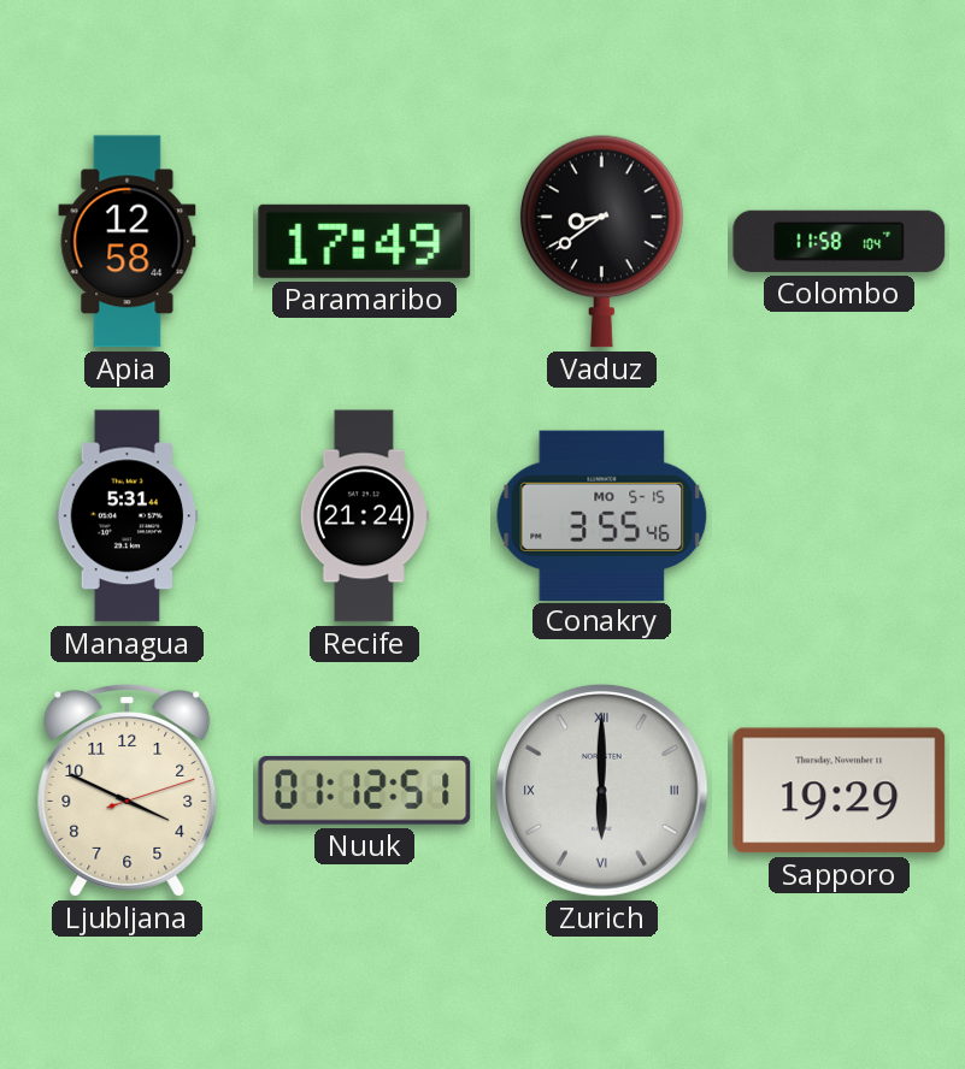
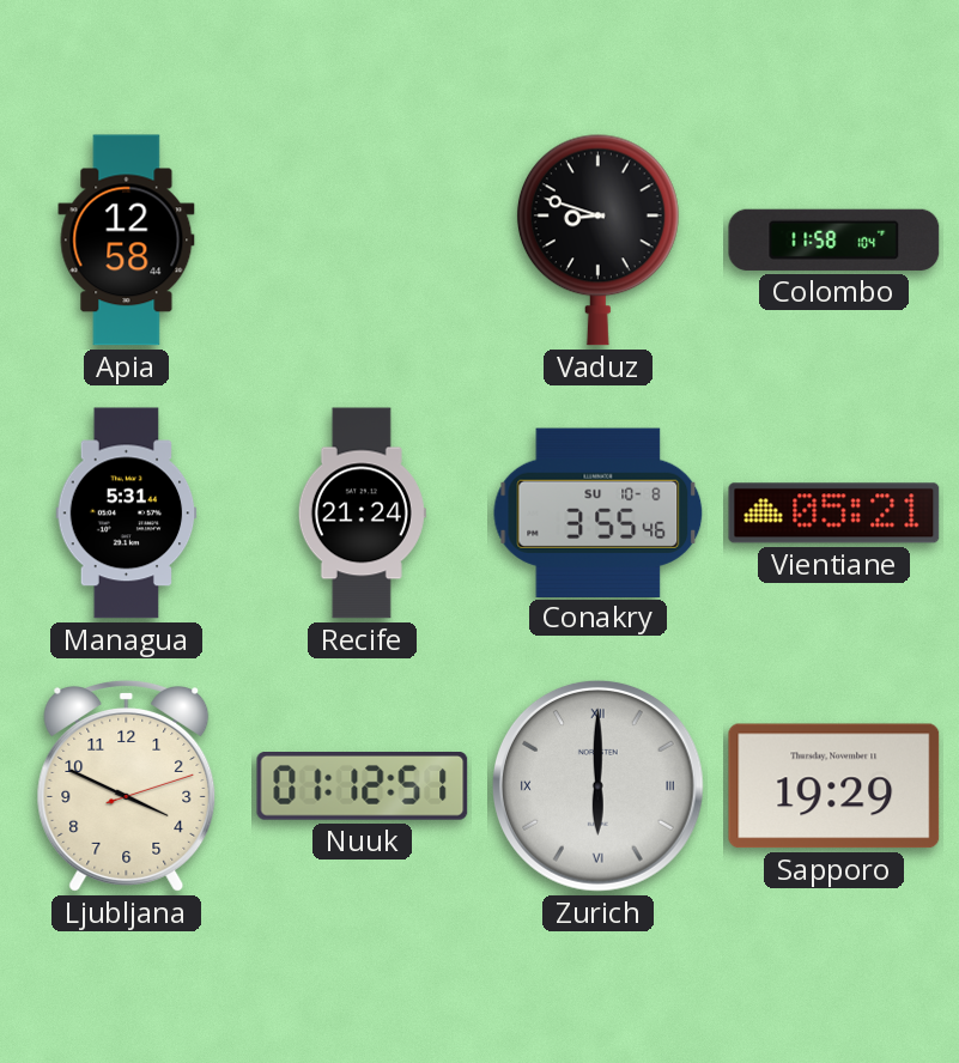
Paramaribo: 17:49 -> none
Vaduz: 8:39 -> 8:48
Conakry date: MO 5-15 -> SU 10-8
Vientiane: none -> 05:21
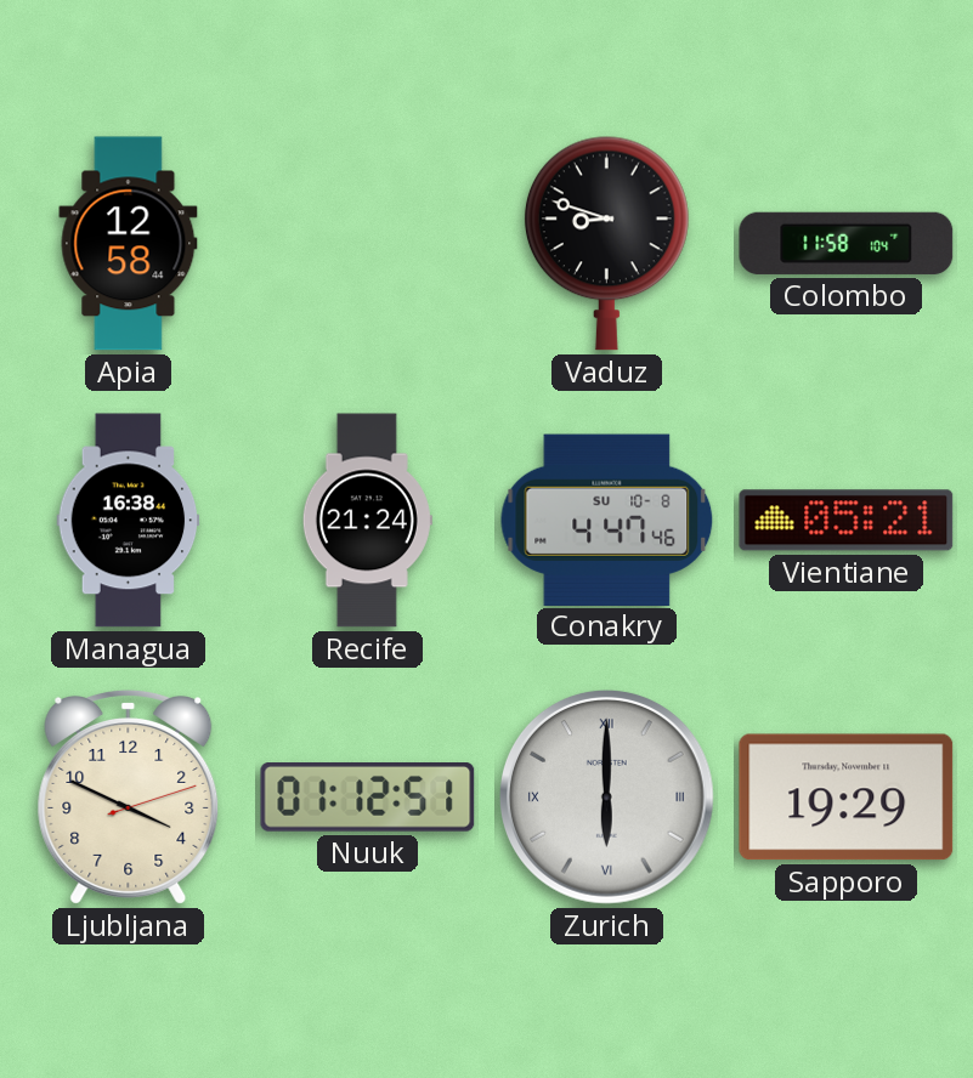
Managua: 5:31 -> 16:38
Conakry: 3:55 -> 4:47
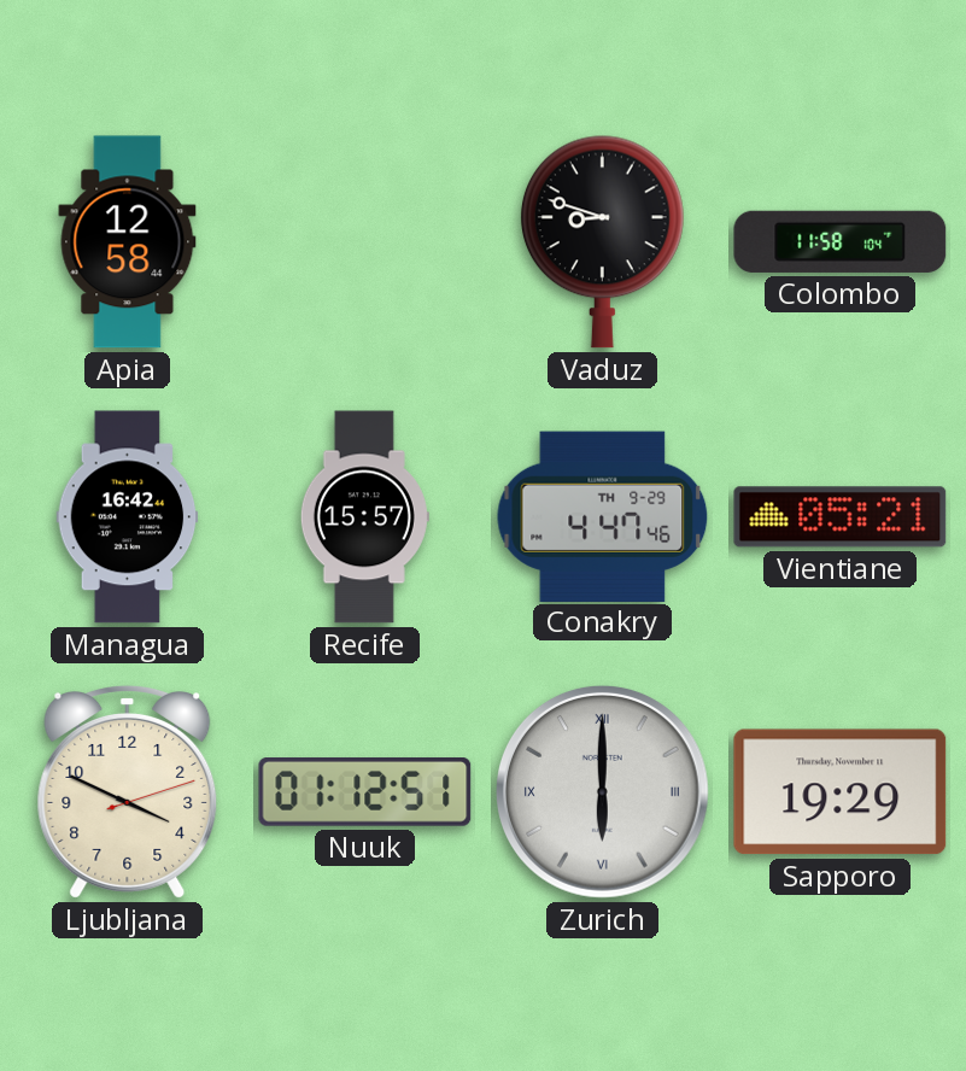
Managua: 16:38 -> 16:42
Recife: 21:24 -> 15:57
Conakry date: SU 10-8 -> TH 9-29
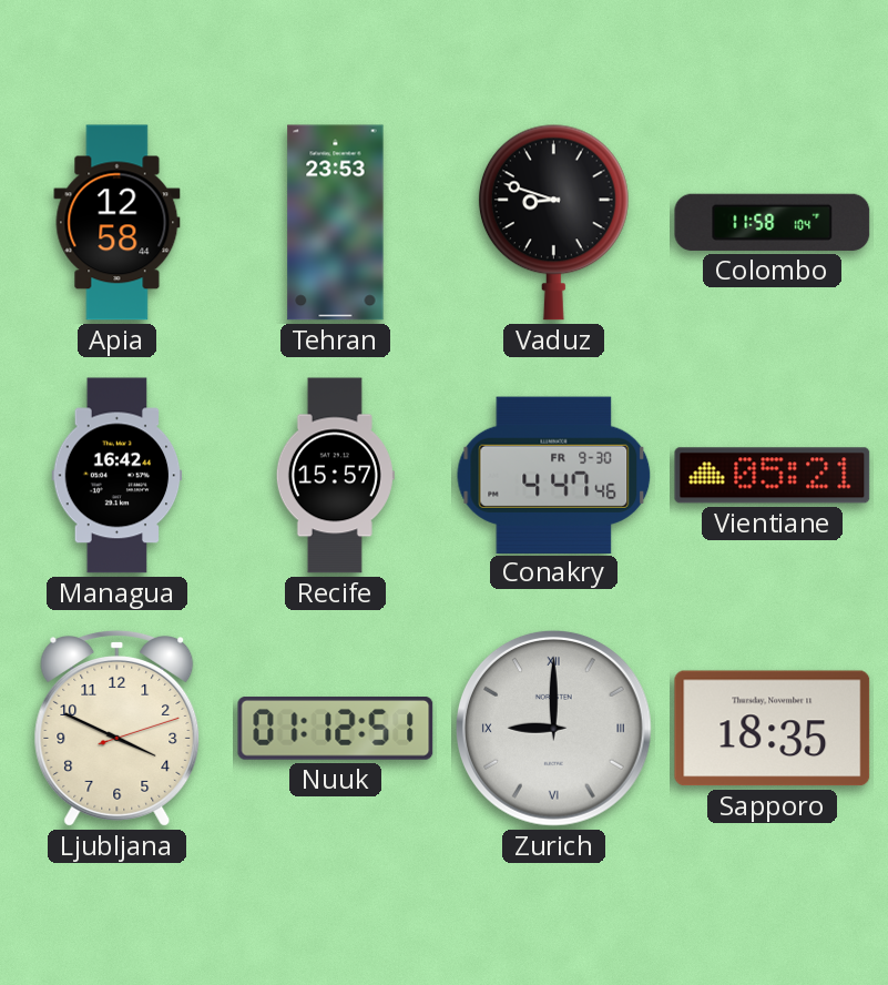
Tehran: none -> 23:53
Conakry date: TH 9-29 -> FR 9-30
Zurich: 6:00 -> 9:00
Sapporo: 19:29 -> 18:35
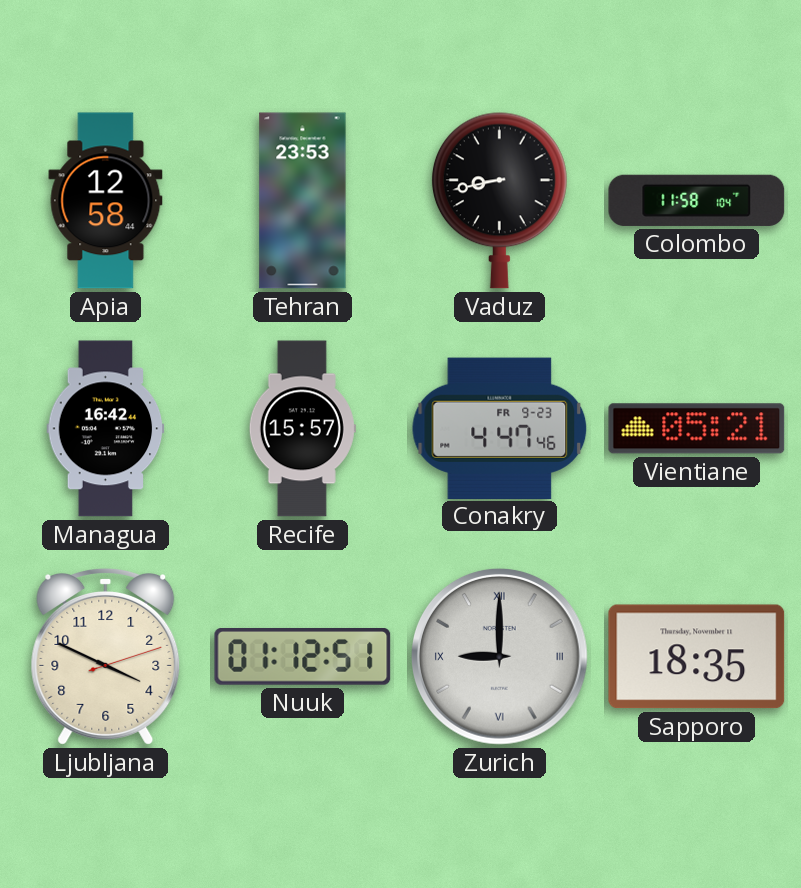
Vaduz: 8:48 -> 8:43
Conakry date: FR 9-30 -> FR 9-23
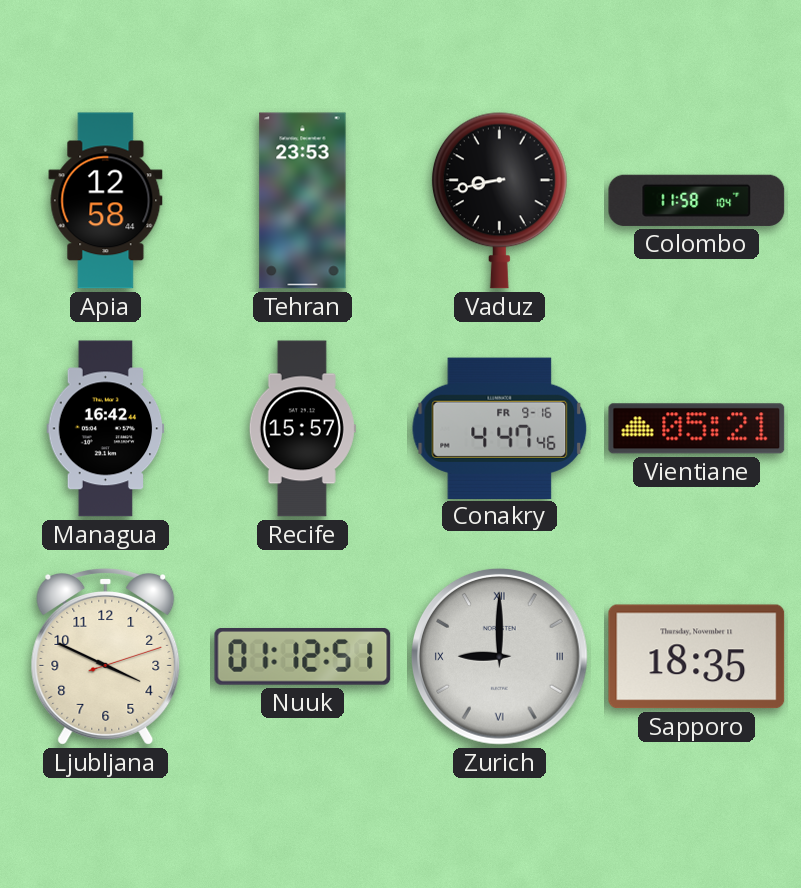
Conakry date: FR 9-23 -> FR 9-16
